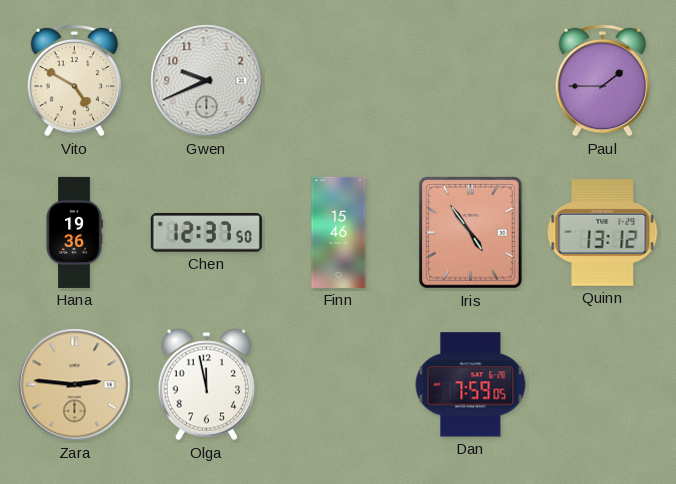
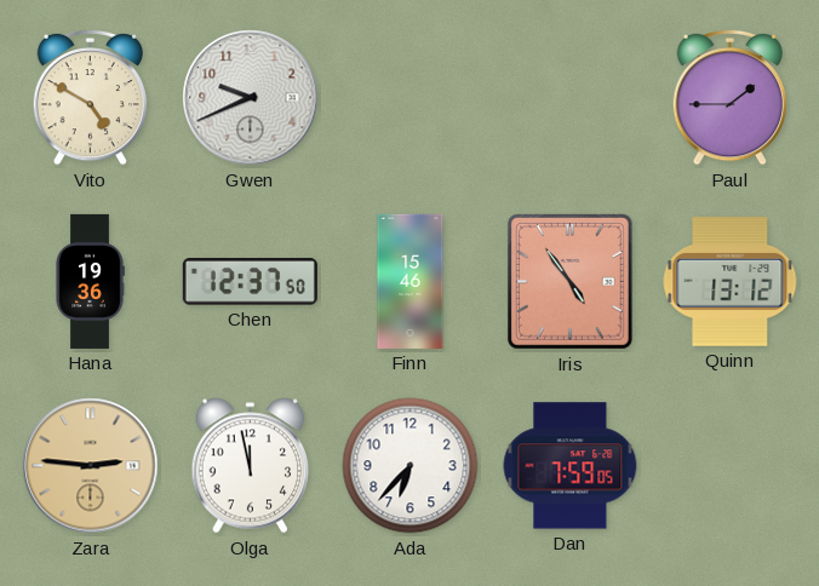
Ada: none -> 6:37
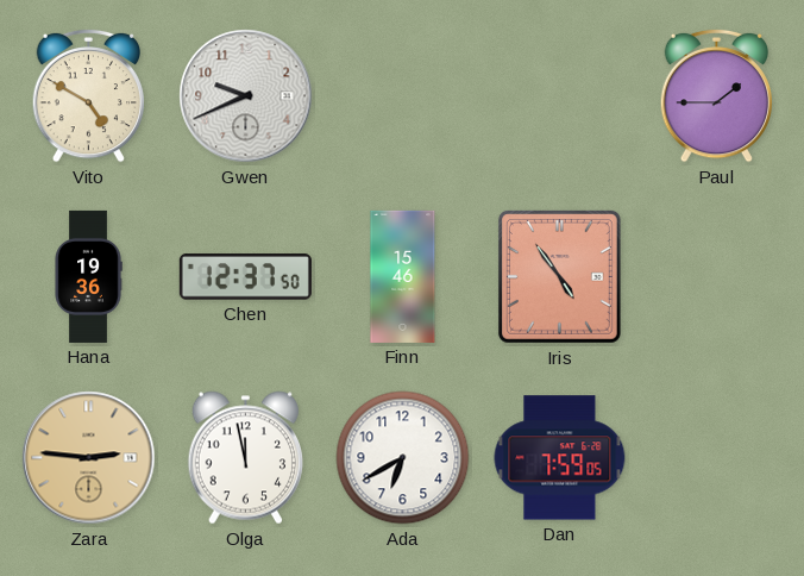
Quinn: 13:12 -> none
Ada: 6:37 -> 6:40
